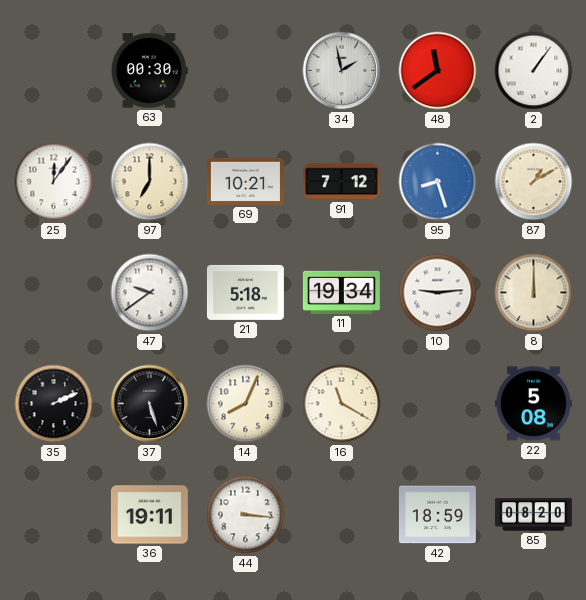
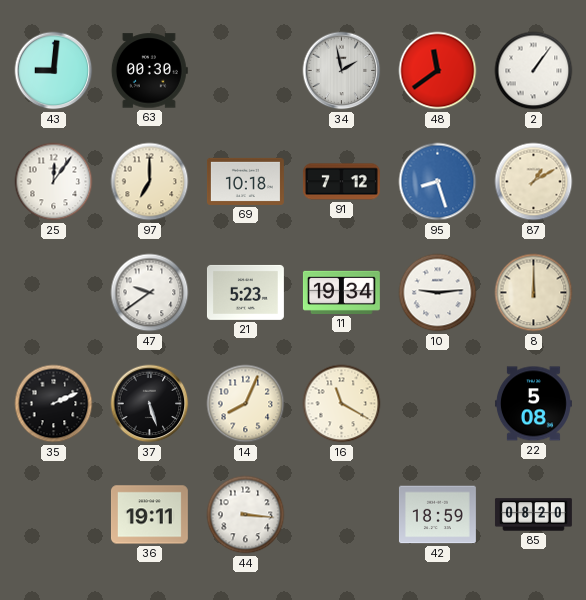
43: none -> 9:01
69: 10:21 -> 10:18
21: 5:18 -> 5:23
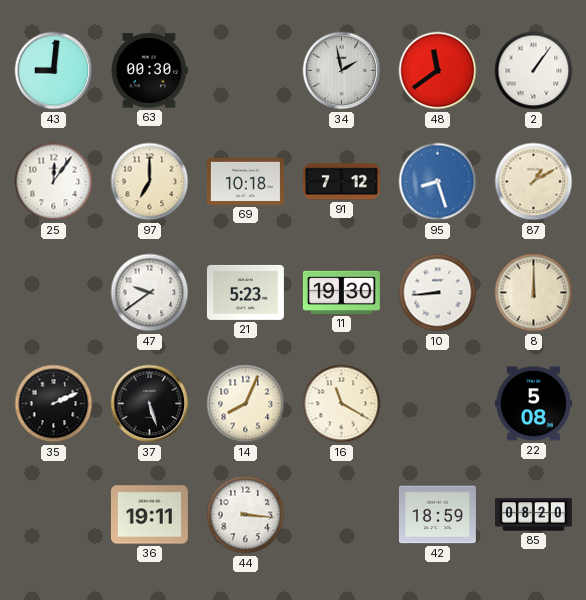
11: 19:34 -> 19:30
10: 9:14 -> 8:44
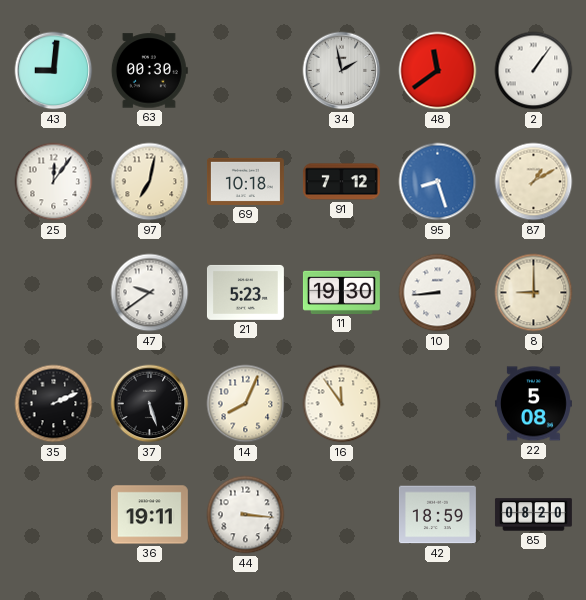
97: 7:00 -> 7:02
8: 12:00 -> 9:00
16: 11:20 -> 11:54
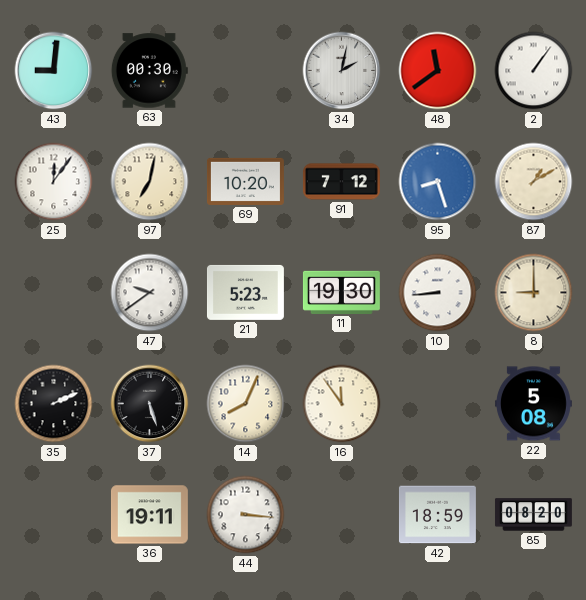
34: 1:58 -> 2:02
69: 10:18 -> 10:20
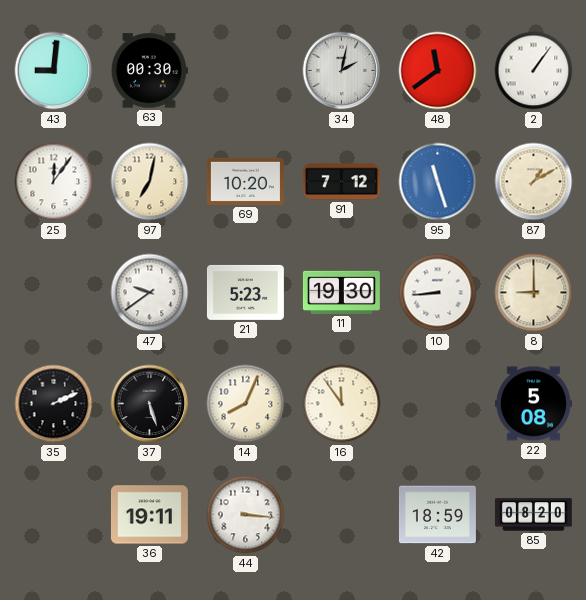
95: 8:27 -> 11:27
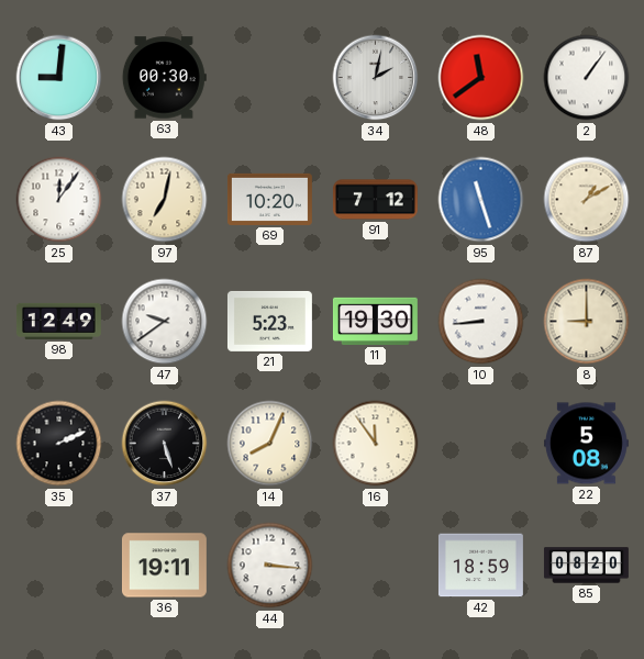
98: none -> 12:49
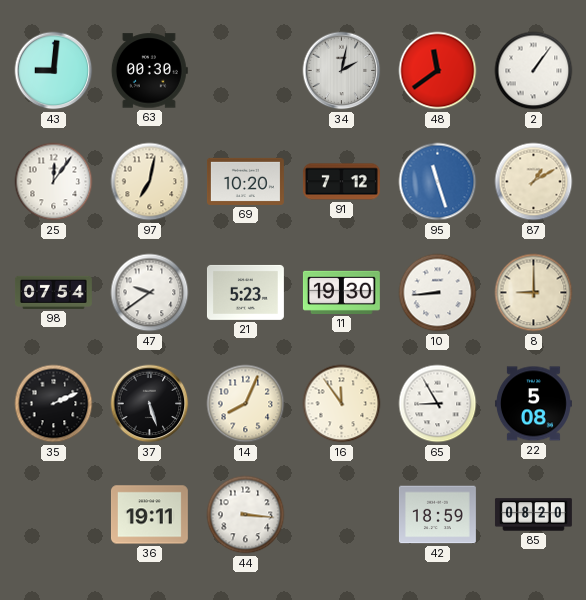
98: 12:49 -> 07:54
65: none -> 8:55
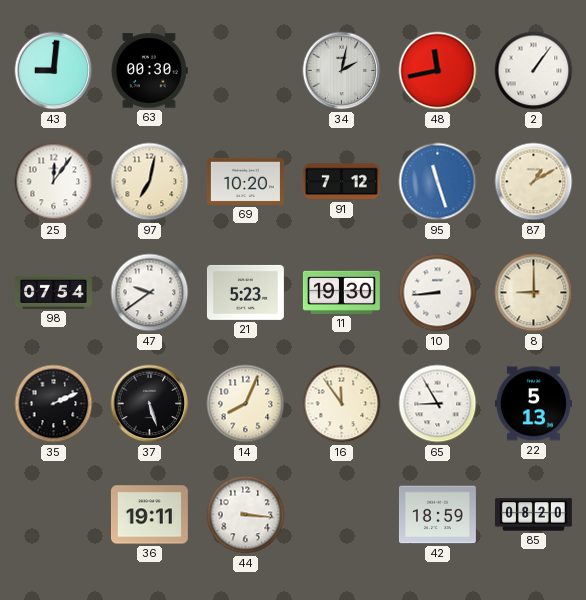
48: 11:39 -> 11:43
22: 5:08 -> 5:13
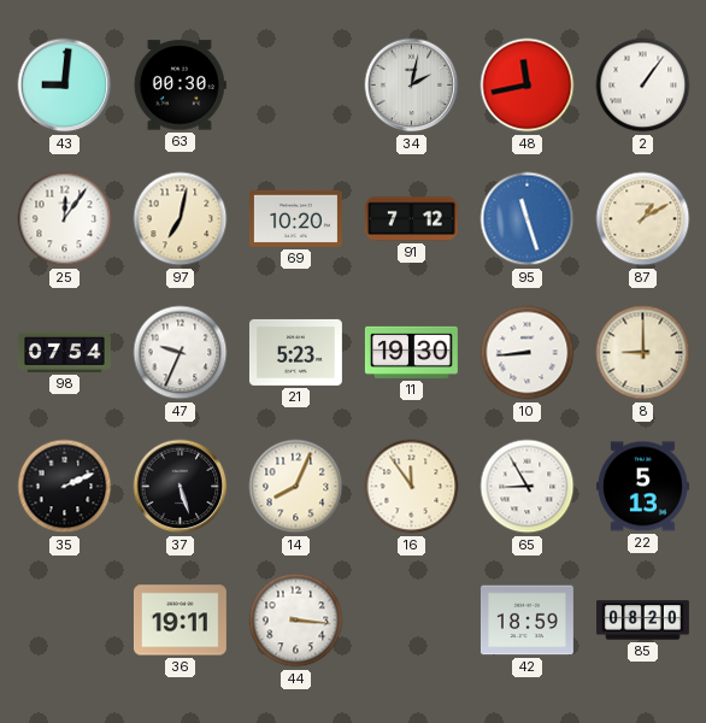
47: 9:39 -> 9:34
